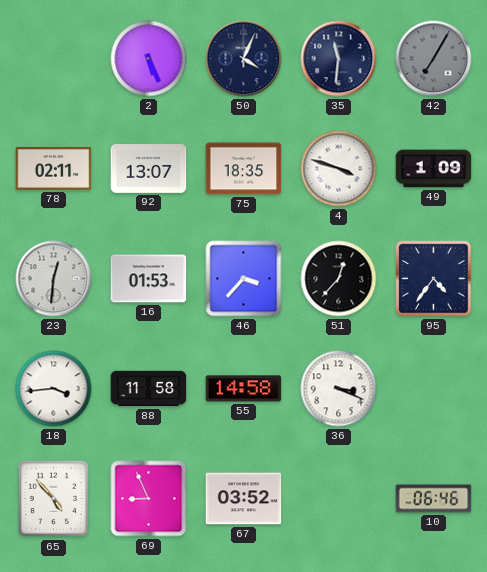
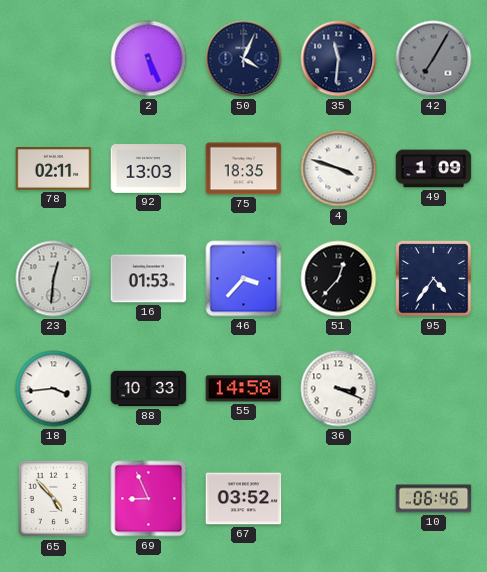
92: 13:07 -> 13:03
88: 11:58 -> 10:33
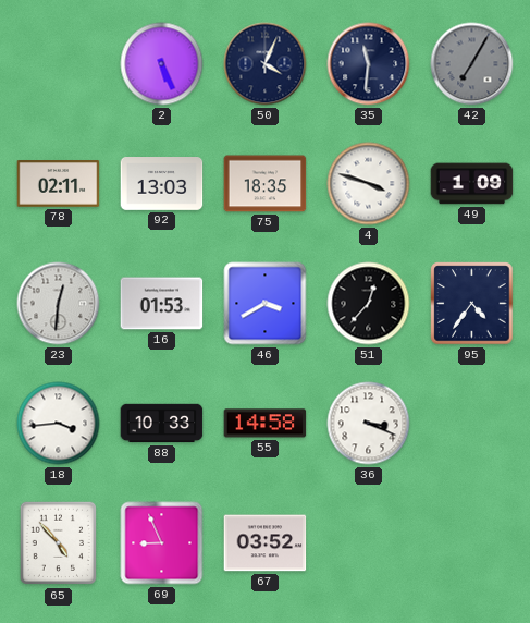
46: 3:37 -> 3:40
10: 06:46 -> none
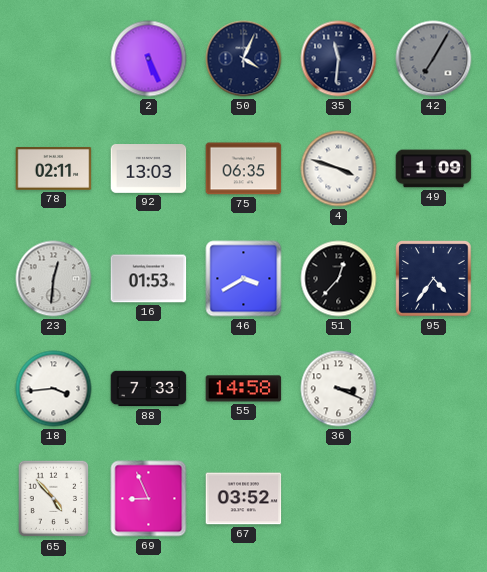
75: 18:35 -> 06:35
88: 10:33 -> 7:33
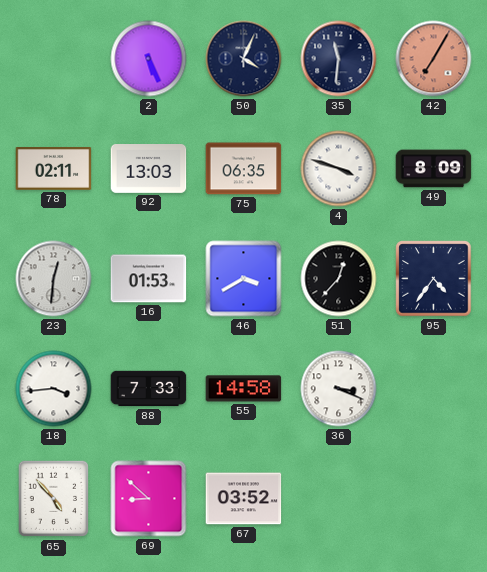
42 dial: grey -> salmon
49: 1:09 -> 8:09
69: 8:56 -> 8:52
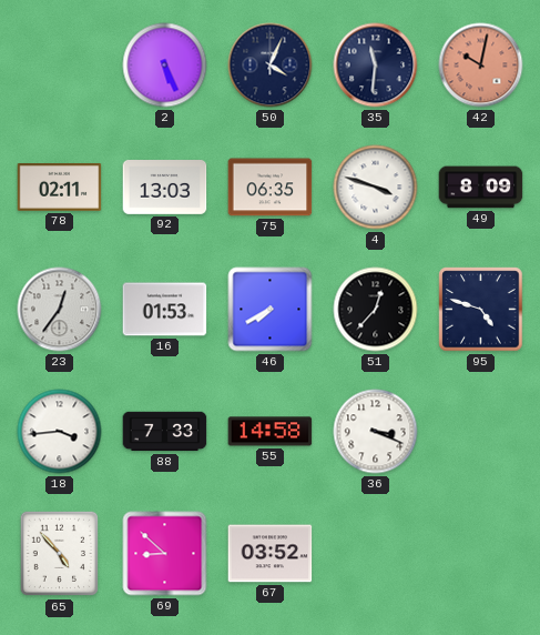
42: 7:05 -> 10:02
23: 12:31 -> 12:36
46: 3:40 -> 7:40
95: 4:36 -> 4:48
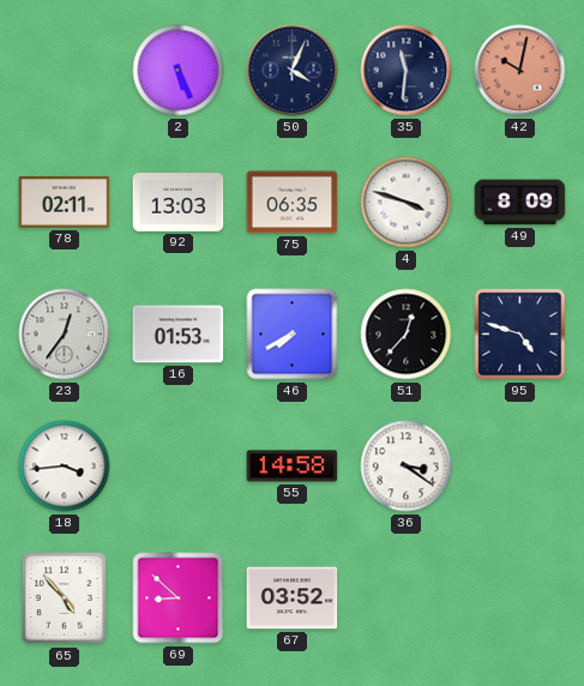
88: 7:33 -> none
36: 3:19 -> 3:21
